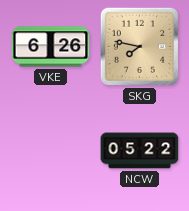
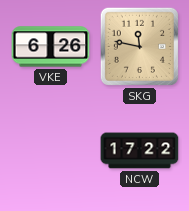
SKG: 7:47 -> 11:47
NCW: 05:22 -> 17:22
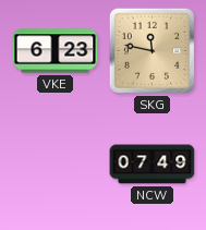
VKE: 6:26 -> 6:23
NCW: 17:22 -> 07:49
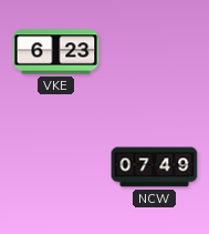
SKG: 11:47 -> none
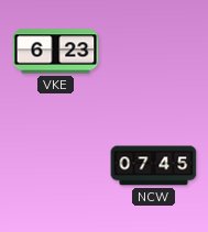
NCW: 07:49 -> 07:45
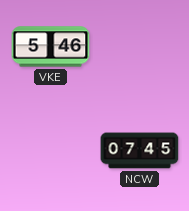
VKE: 6:23 -> 5:46
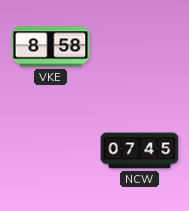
VKE: 5:46 -> 8:58
